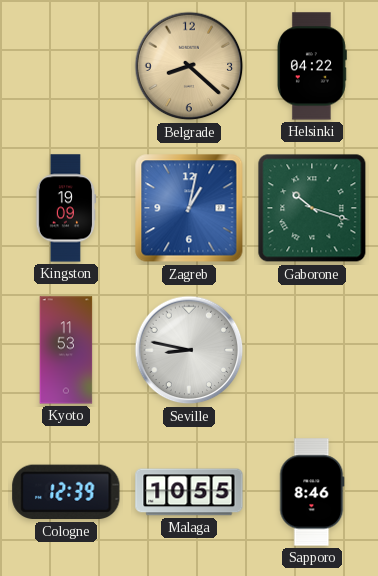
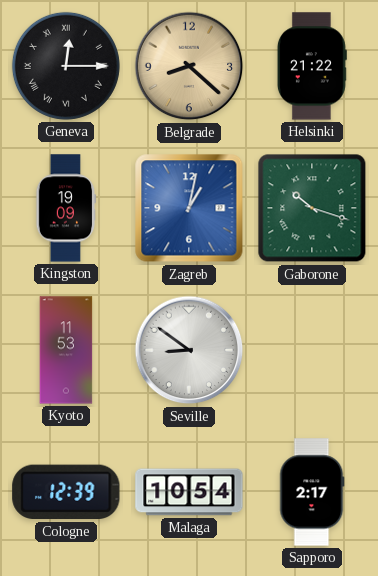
Geneva: none -> 12:15
Helsinki: 04:22 -> 21:22
Seville: 8:47 -> 8:51
Malaga: 10:55 -> 10:54
Sapporo: 8:46 -> 2:17
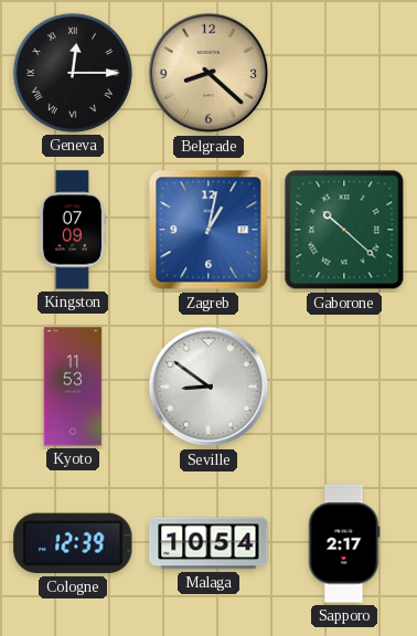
Helsinki: 21:22 -> none
Kingston: 19:09 -> 07:09
Gaborone: 10:18 -> 10:22
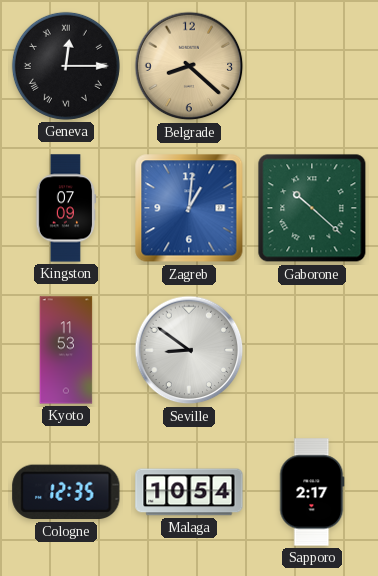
Zagreb: 1:02 -> 1:01
Cologne: 12:39 -> 12:35
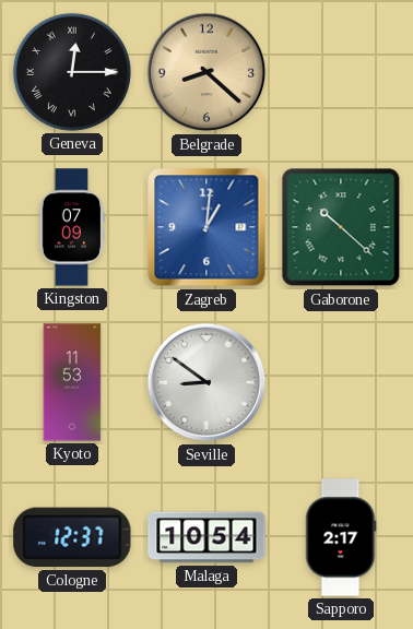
Cologne: 12:35 -> 12:37
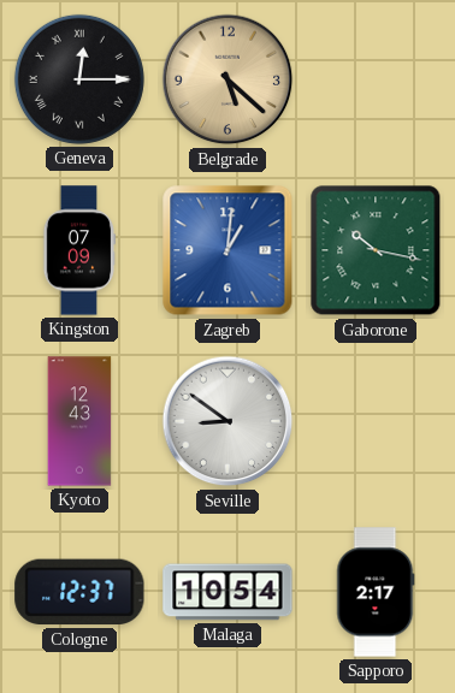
Belgrade: 8:22 -> 5:22
Gaborone: 10:22 -> 10:17
Kyoto: 11:53 -> 12:43
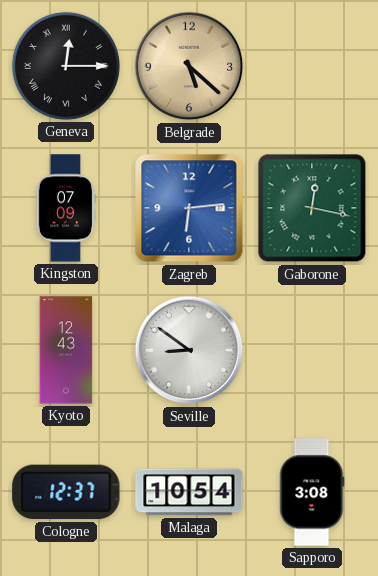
Zagreb: 1:01 -> 6:14
Gaborone: 10:17 -> 12:17
Sapporo: 2:17 -> 3:08
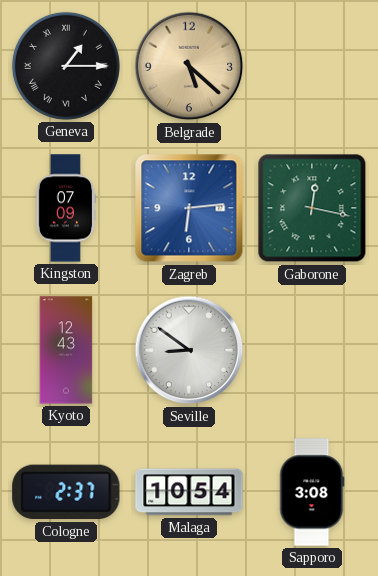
Geneva: 12:15 -> 1:15
Cologne: 12:37 -> 2:37
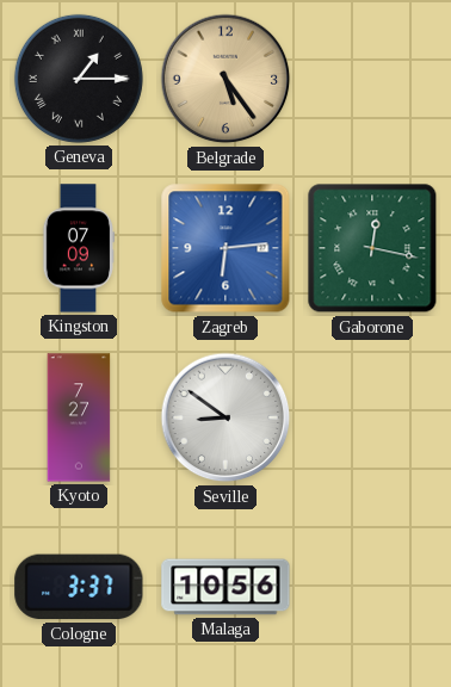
Belgrade: 5:22 -> 5:24
Kyoto: 12:43 -> 7:27
Cologne: 2:37 -> 3:37
Malaga: 10:54 -> 10:56
Sapporo: 3:08 -> none
